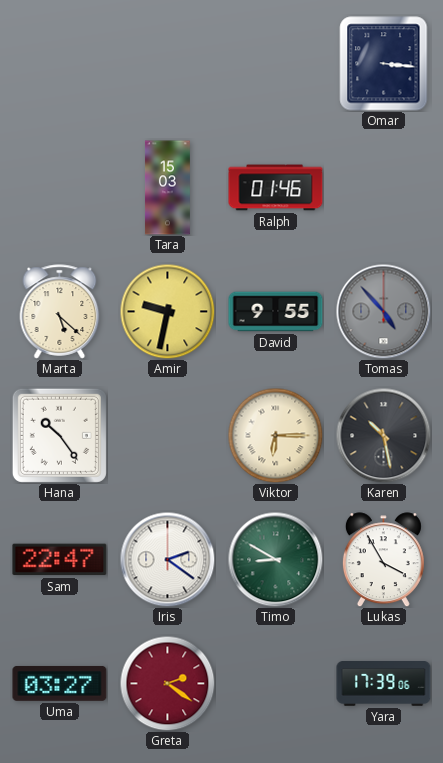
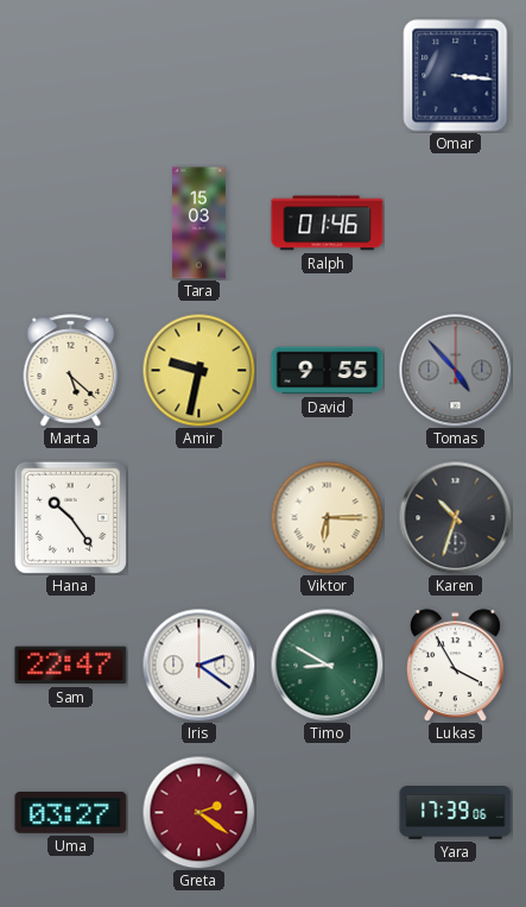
Karen: 10:28 -> 10:33
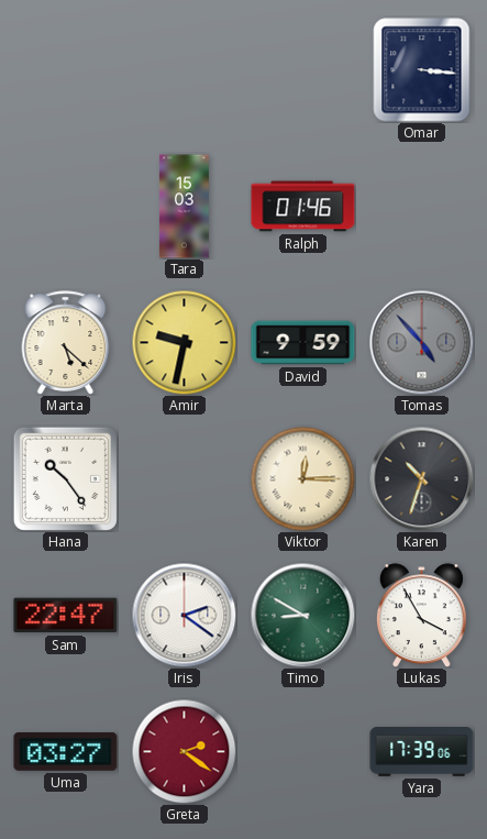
David: 9:55 -> 9:59
Viktor: 6:15 -> 12:15
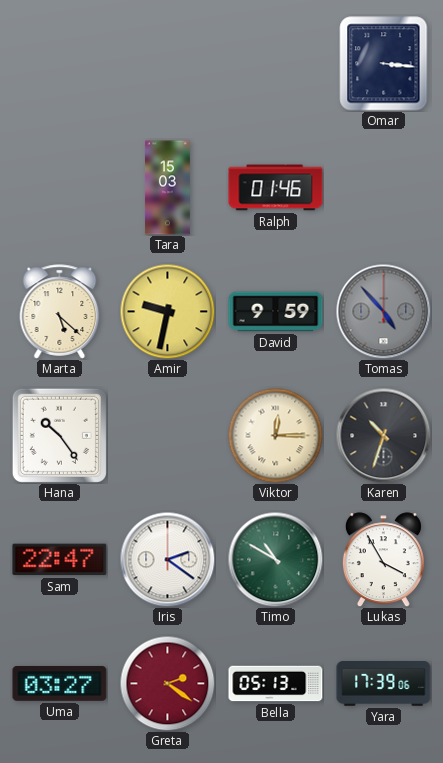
Timo: 8:50 -> 10:50
Bella: none -> 05:13
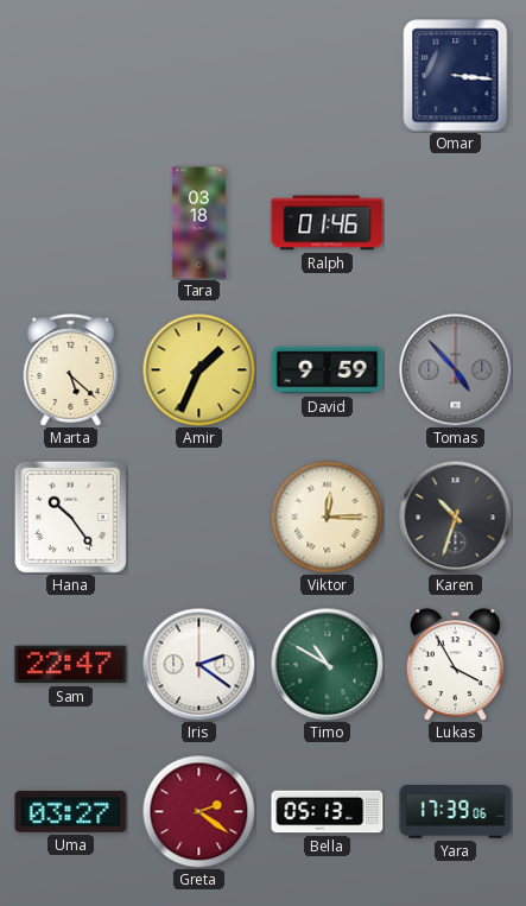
Tara: 15:03 -> 03:18
Amir: 9:32 -> 1:34
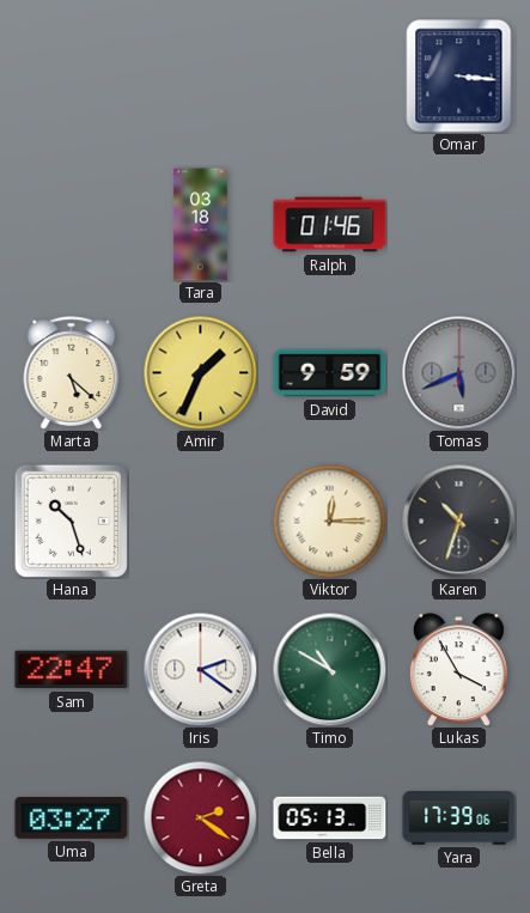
Tomas: 4:53 -> 5:41
Hana: 10:24 -> 10:27
